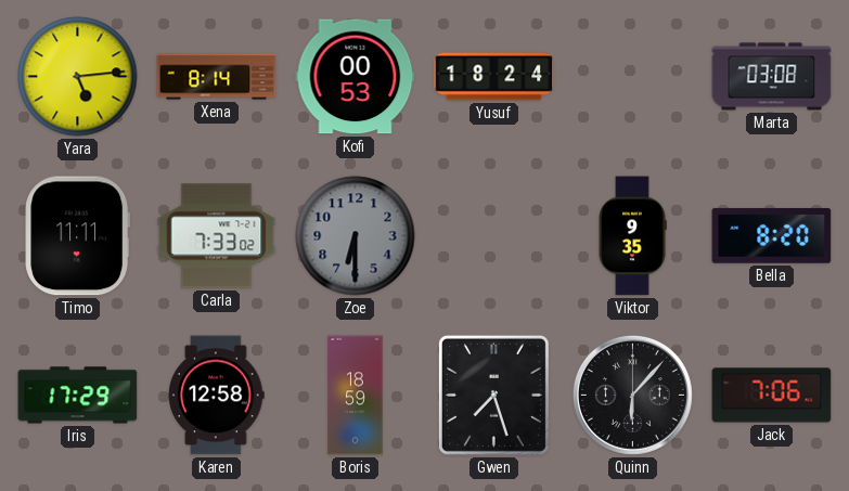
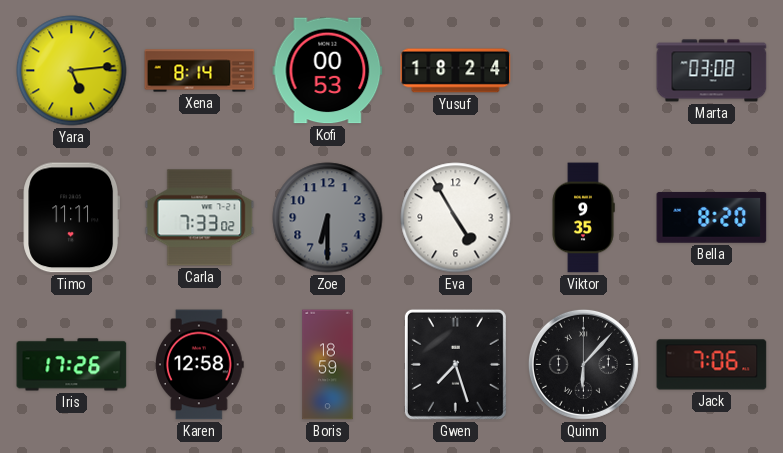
Eva: none -> 4:55
Iris: 17:29 -> 17:26
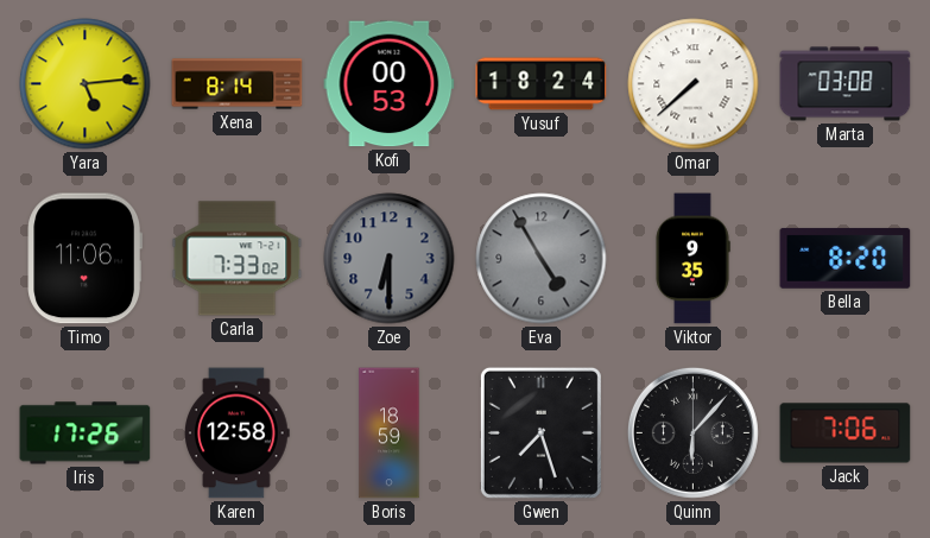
Omar: none -> 7:38
Timo: 11:11 -> 11:06
Eva dial: white -> grey
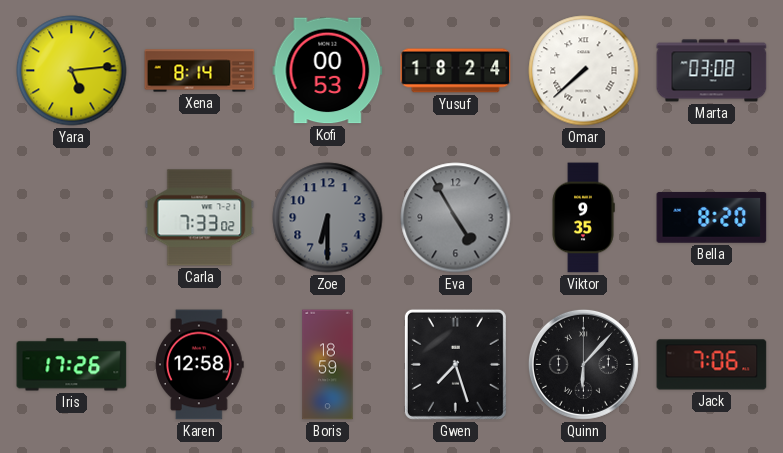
Timo: 11:06 -> none
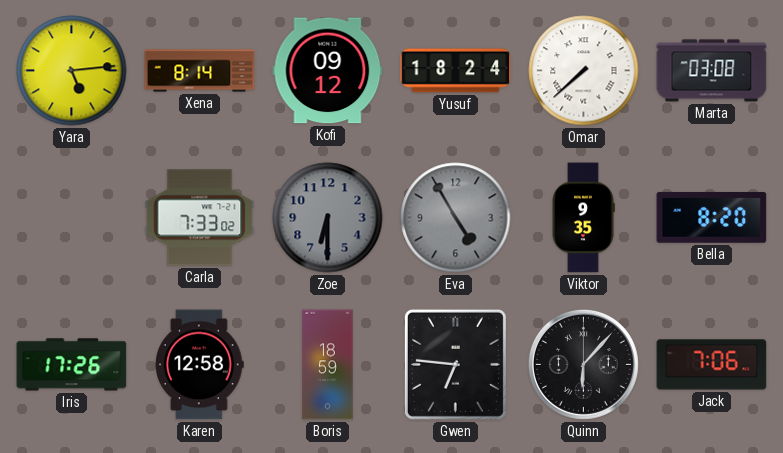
Kofi: 00:53 -> 09:12
Gwen: 7:27 -> 6:46
